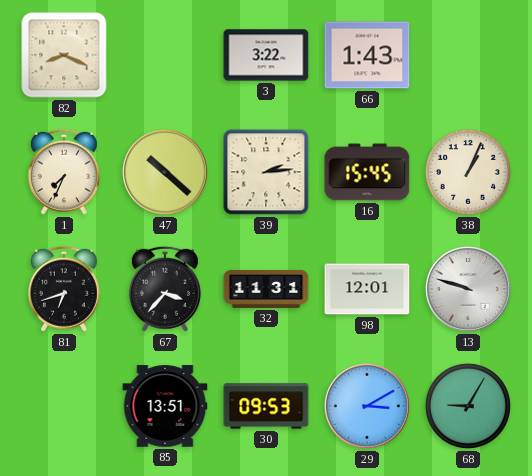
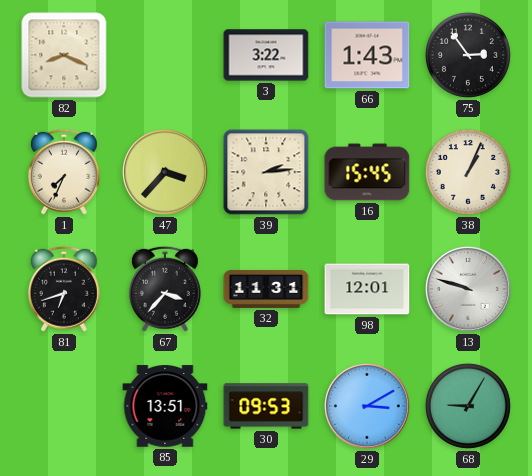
75: none -> 2:54
47: 10:22 -> 3:37
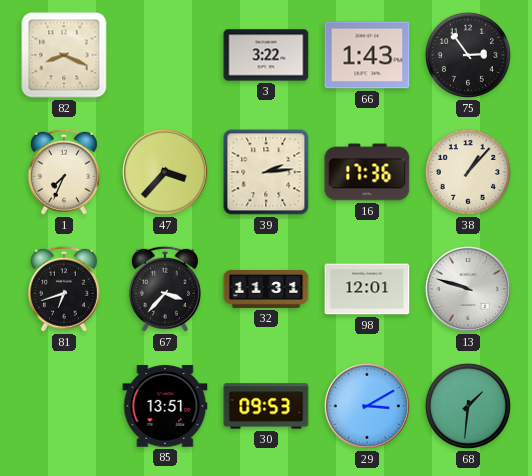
16: 15:45 -> 17:36
38: 1:04 -> 1:07
68: 9:05 -> 1:31
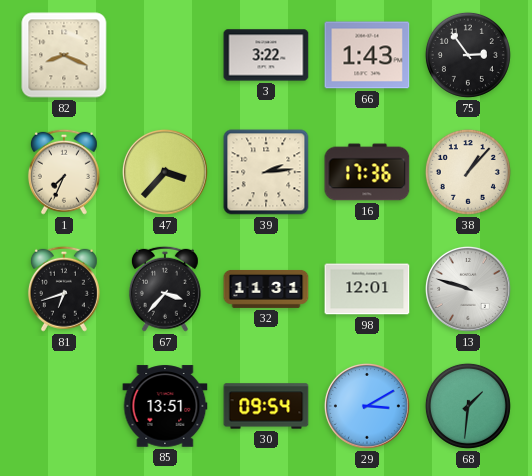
30: 09:53 -> 09:54
